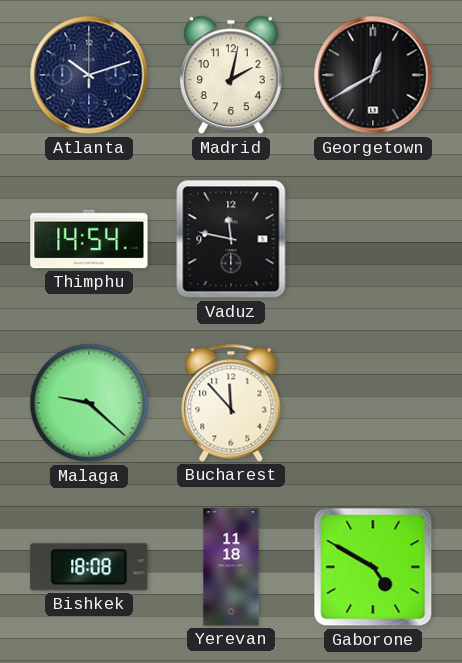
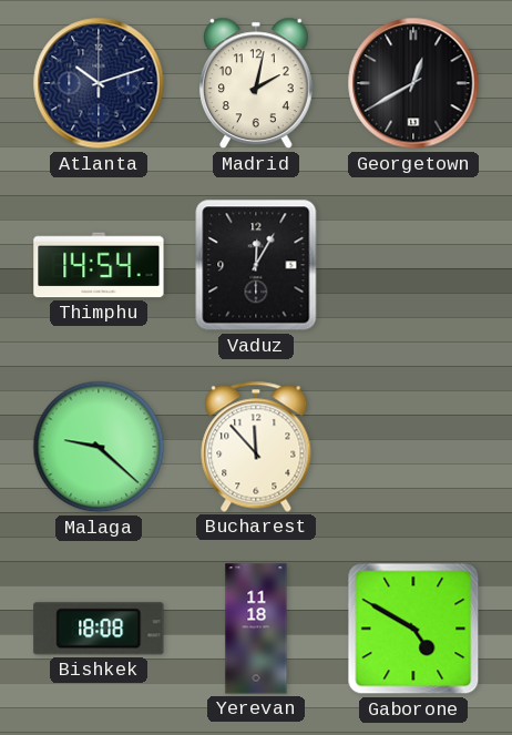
Vaduz: 11:47 -> 12:05
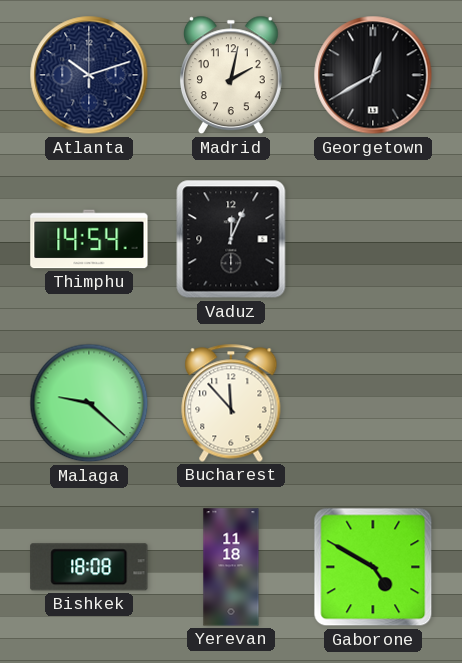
Vaduz: 12:05 -> 12:04
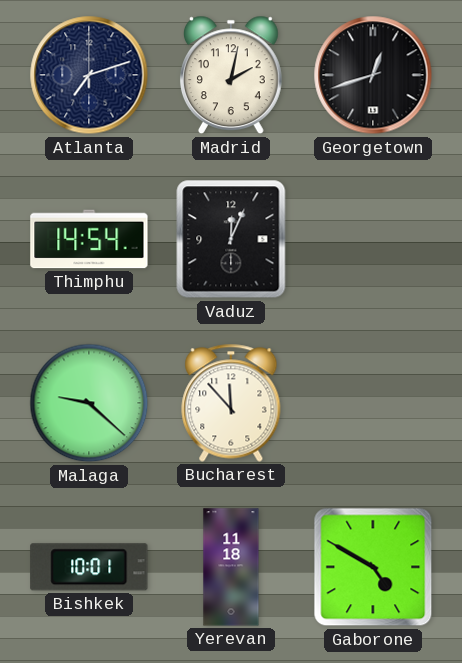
Atlanta: 10:12 -> 7:12
Georgetown: 12:40 -> 12:42
Bishkek: 18:08 -> 10:01
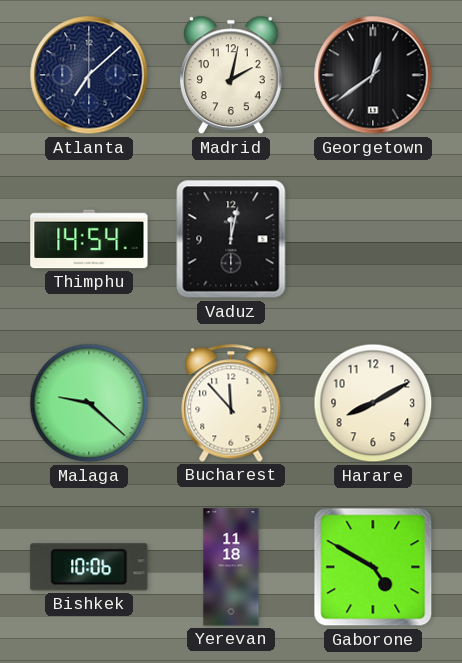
Atlanta: 7:12 -> 7:08
Georgetown: 12:42 -> 12:39
Vaduz: 12:04 -> 12:02
Harare: none -> 8:10
Bishkek: 10:01 -> 10:06
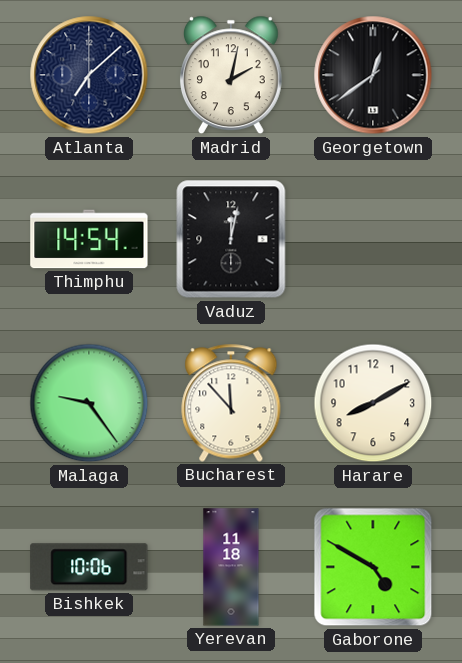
Malaga: 9:22 -> 9:24
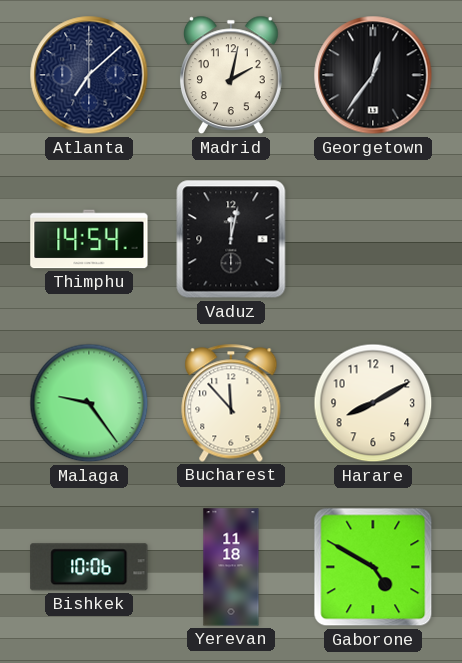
Georgetown: 12:39 -> 12:36
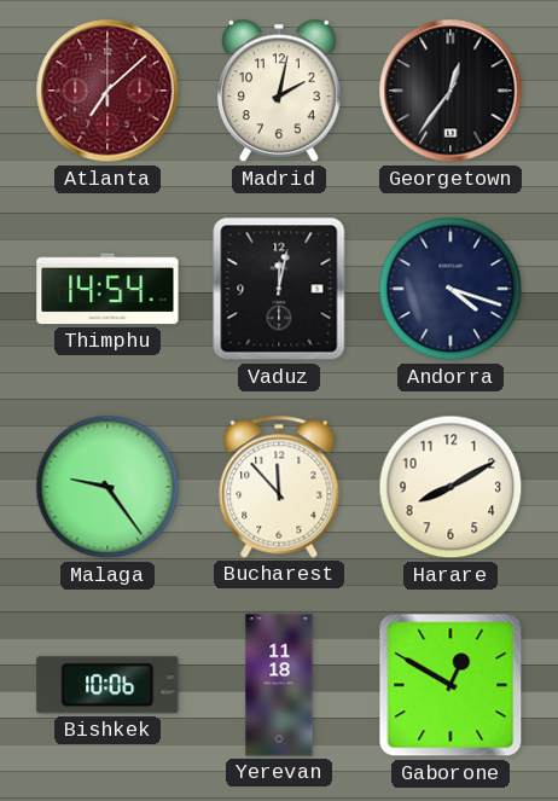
Atlanta dial: navy -> burgundy
Andorra: none -> 4:18
Gaborone: 4:50 -> 12:50
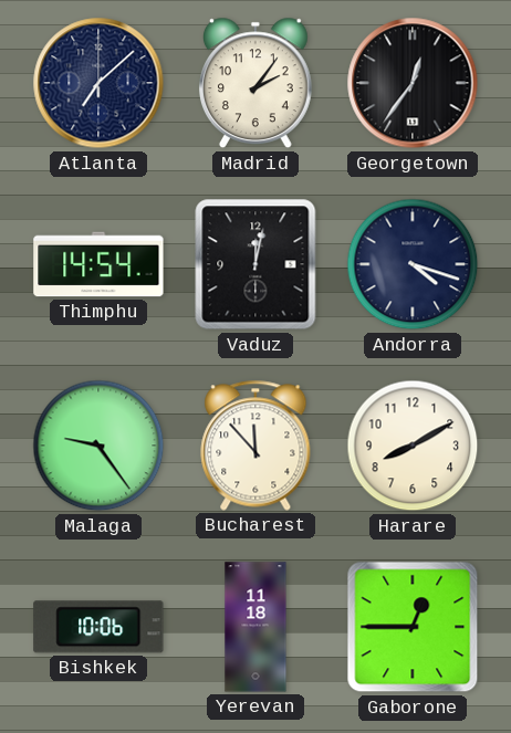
Atlanta dial: burgundy -> navy
Madrid: 2:02 -> 2:06
Gaborone: 12:50 -> 12:45
